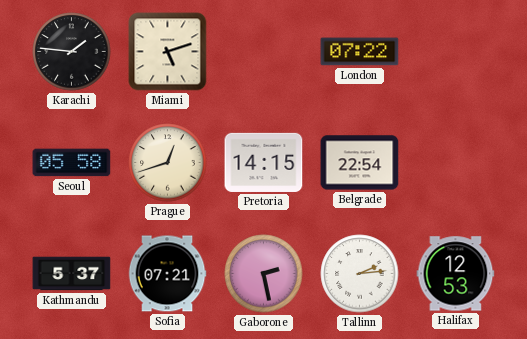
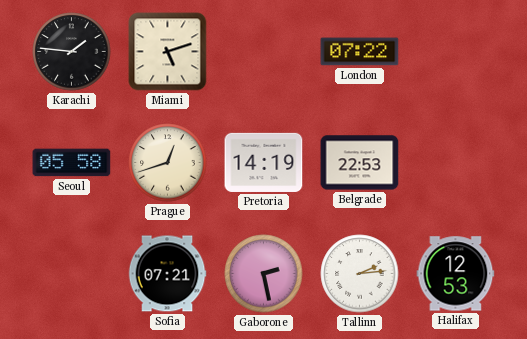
Pretoria: 14:15 -> 14:19
Belgrade: 22:54 -> 22:53
Kathmandu: 5:37 -> none
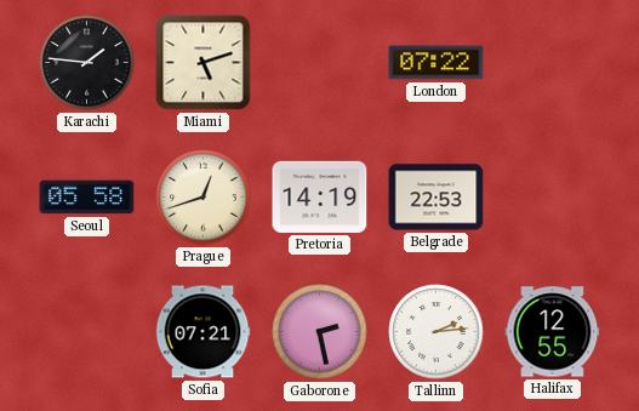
Halifax: 12:53 -> 12:55
